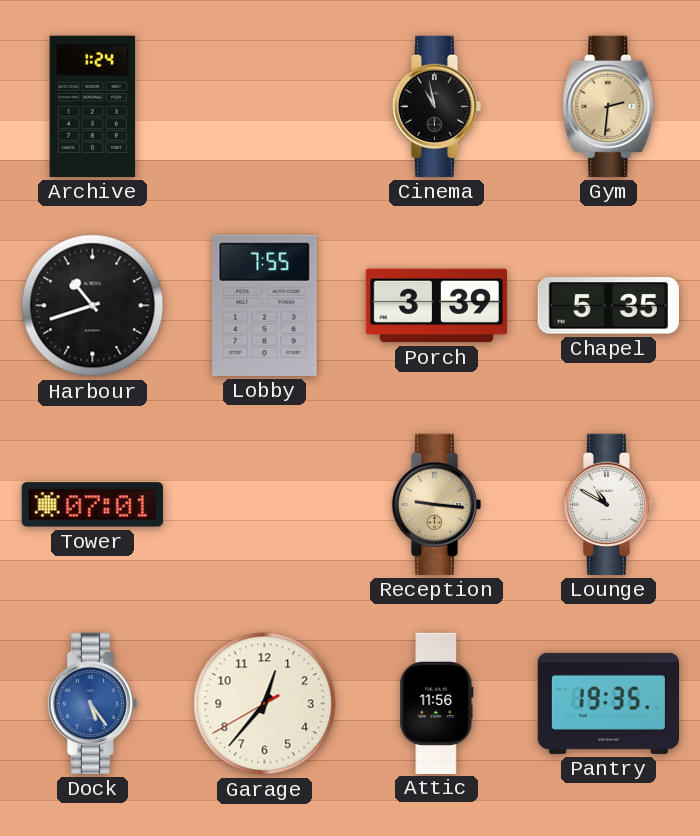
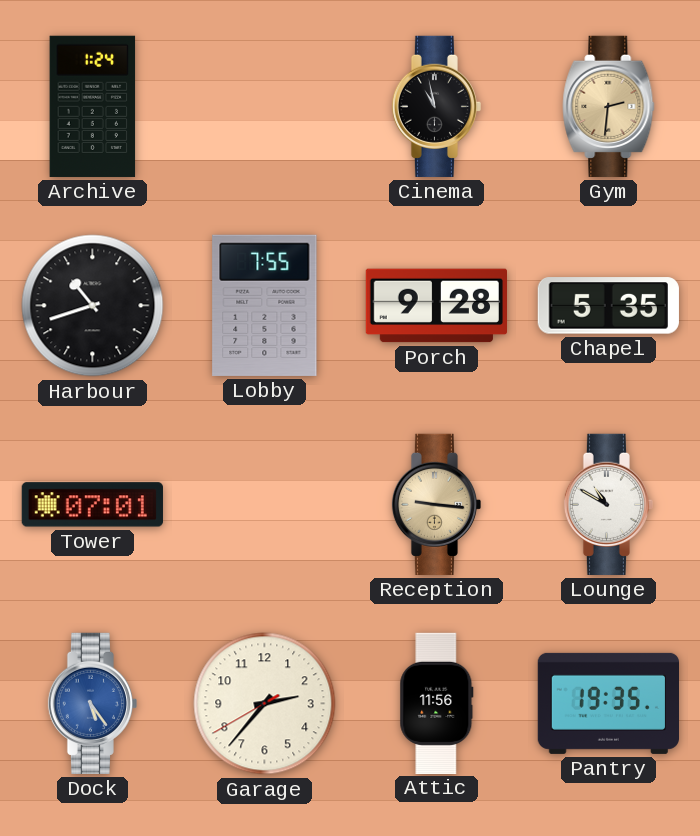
Porch: 3:39 -> 9:28
Garage: 12:36 -> 2:36
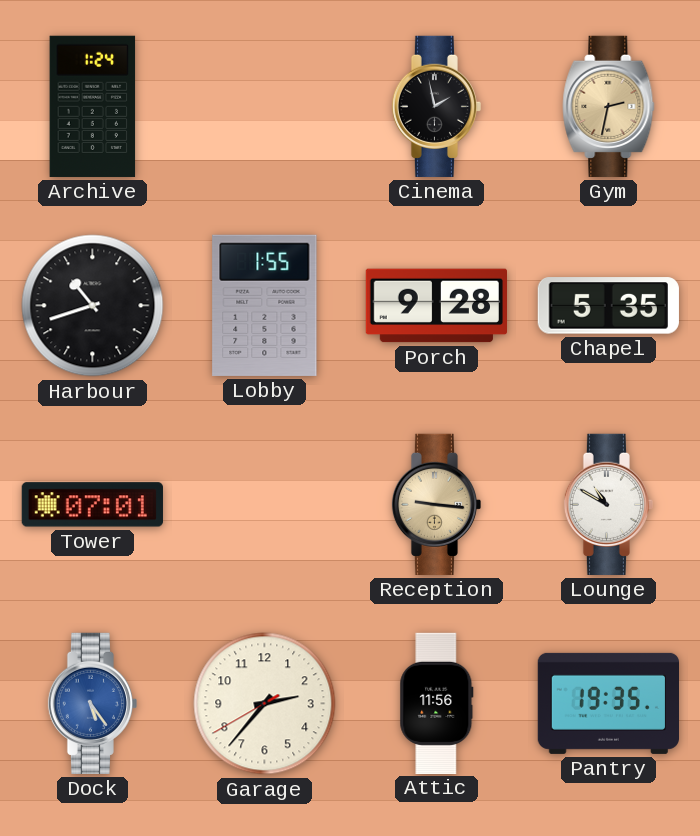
Cinema: 10:58 -> 1:58
Gym: 2:31 -> 2:32
Lobby: 7:55 -> 1:55
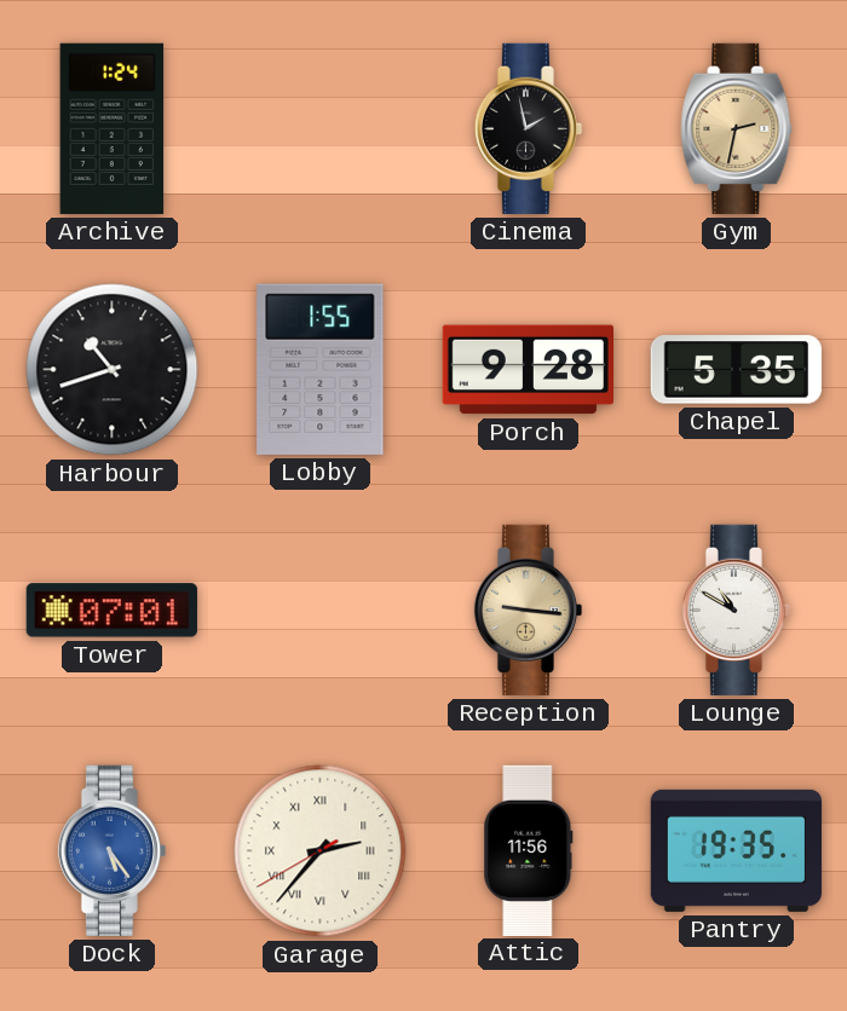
Garage numerals: Arabic -> Roman
